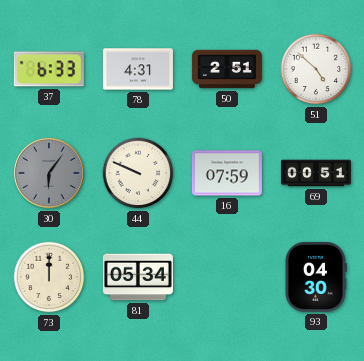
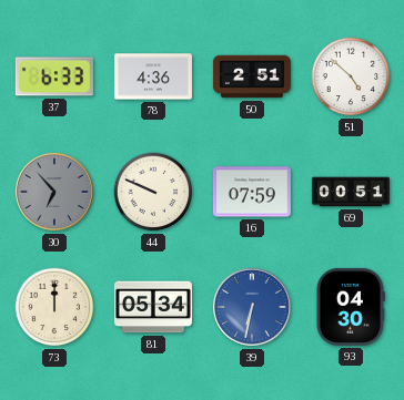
78: 4:31 -> 4:36
30: 6:06 -> 6:53
39: none -> 6:32
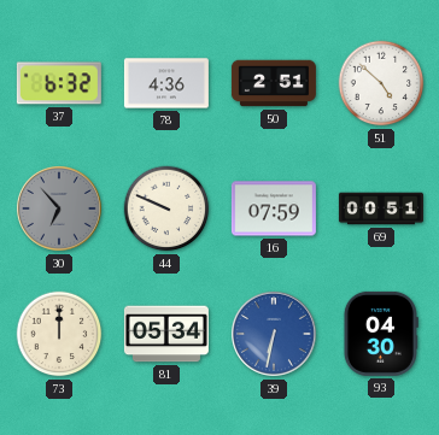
37: 6:33 -> 6:32
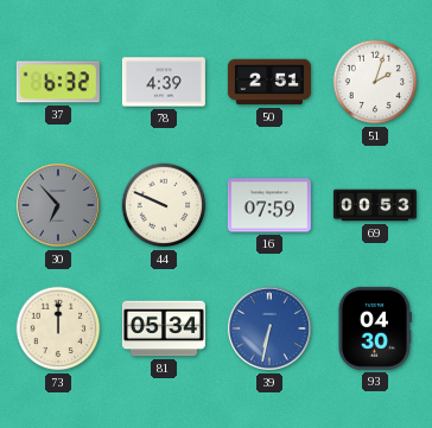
78: 4:36 -> 4:39
51: 4:52 -> 2:03
69: 00:51 -> 00:53
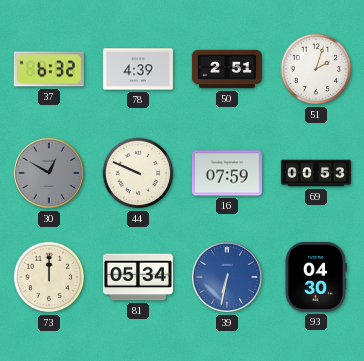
30: 6:53 -> 12:50
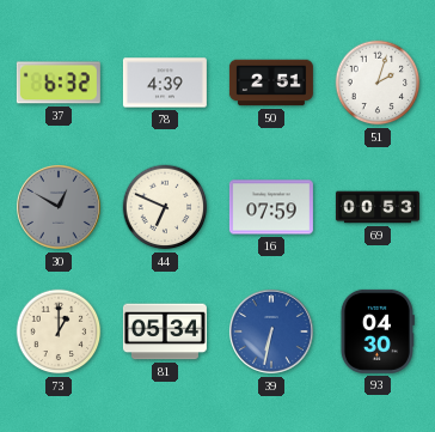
44: 9:49 -> 6:49
73: 12:00 -> 1:00
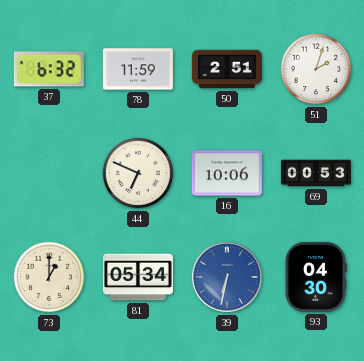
78: 4:39 -> 11:59
30: 12:50 -> none
16: 07:59 -> 10:06
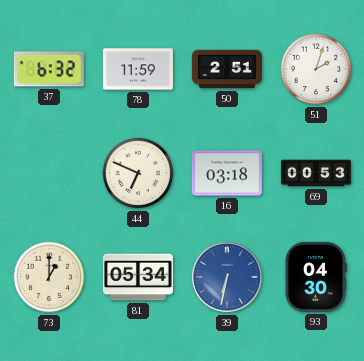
16: 10:06 -> 03:18
